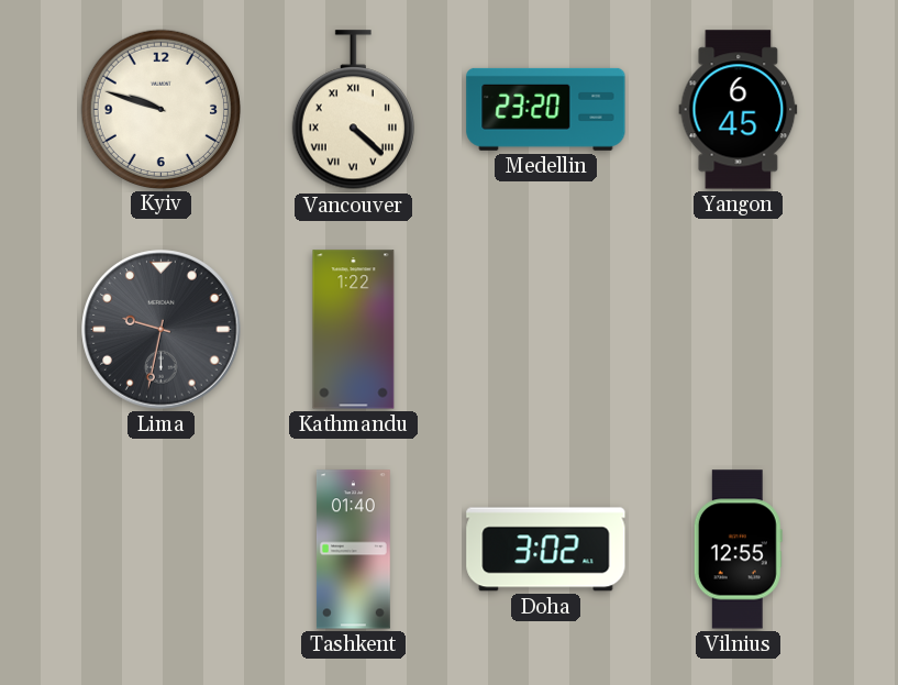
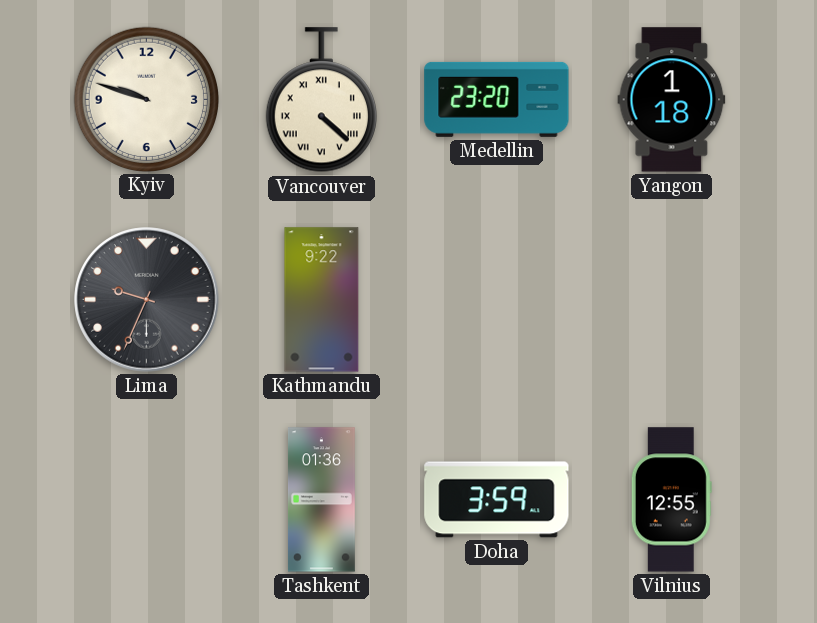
Yangon: 6:45 -> 1:18
Lima: 9:32 -> 9:34
Kathmandu: 1:22 -> 9:22
Tashkent: 01:40 -> 01:36
Doha: 3:02 -> 3:59
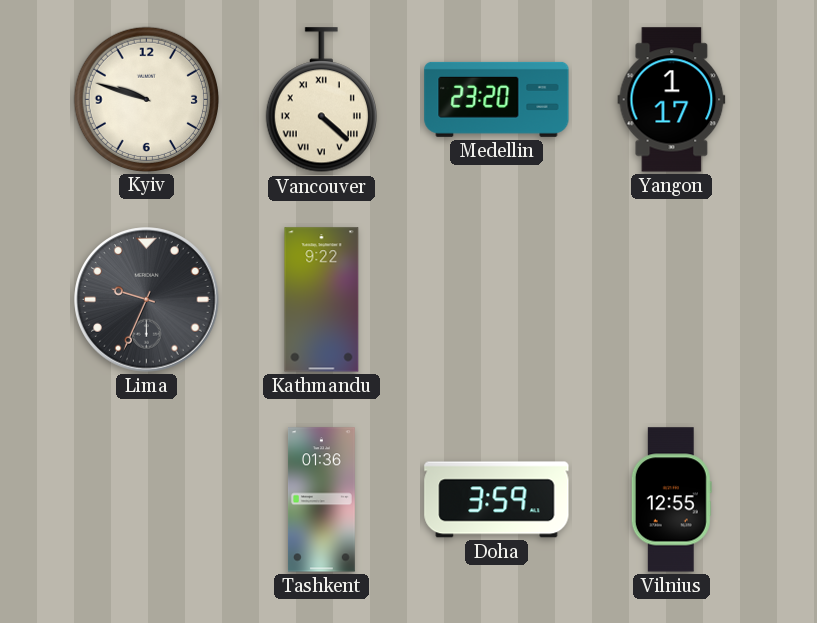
Yangon: 1:18 -> 1:17
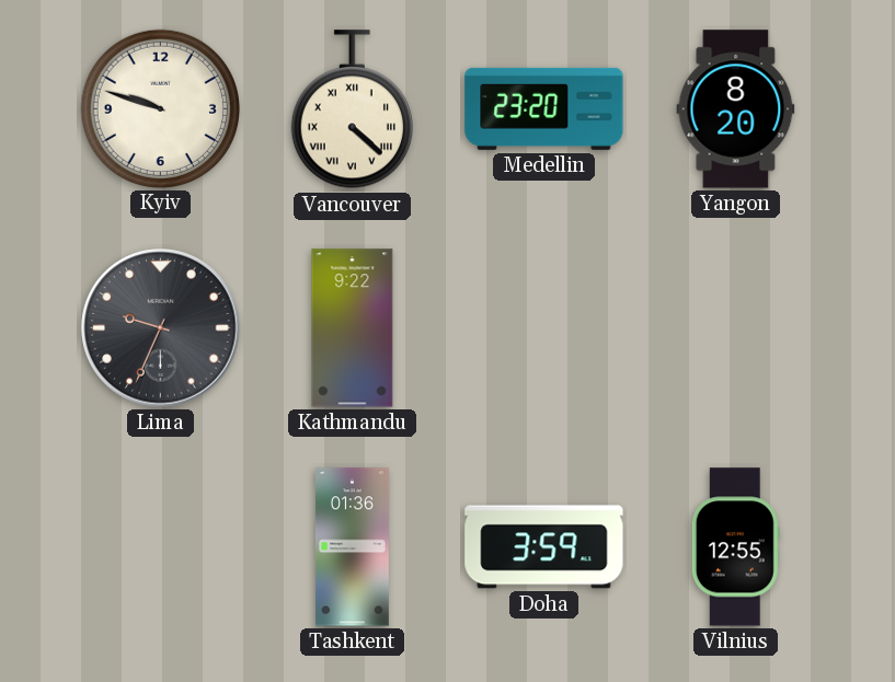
Yangon: 1:17 -> 8:20
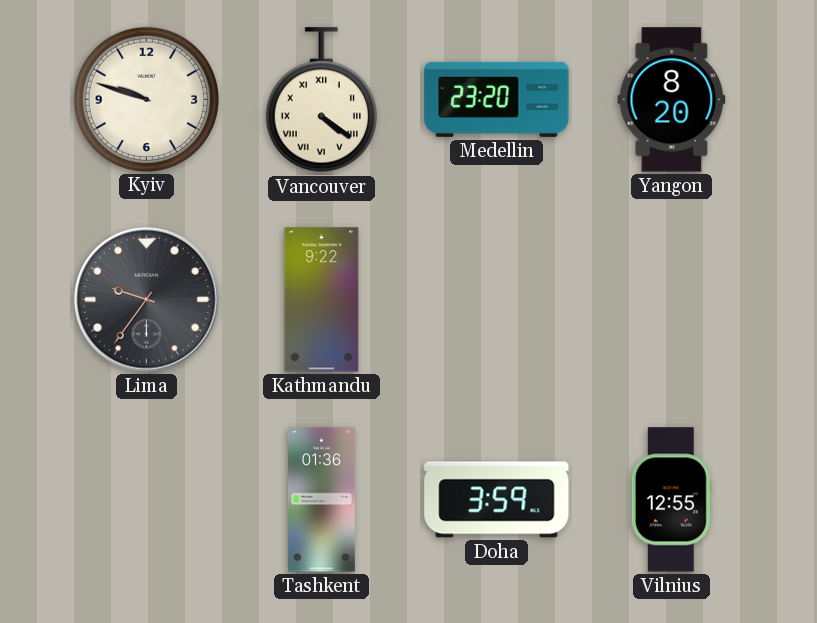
Vancouver: 4:22 -> 4:21
Lima: 9:34 -> 9:36
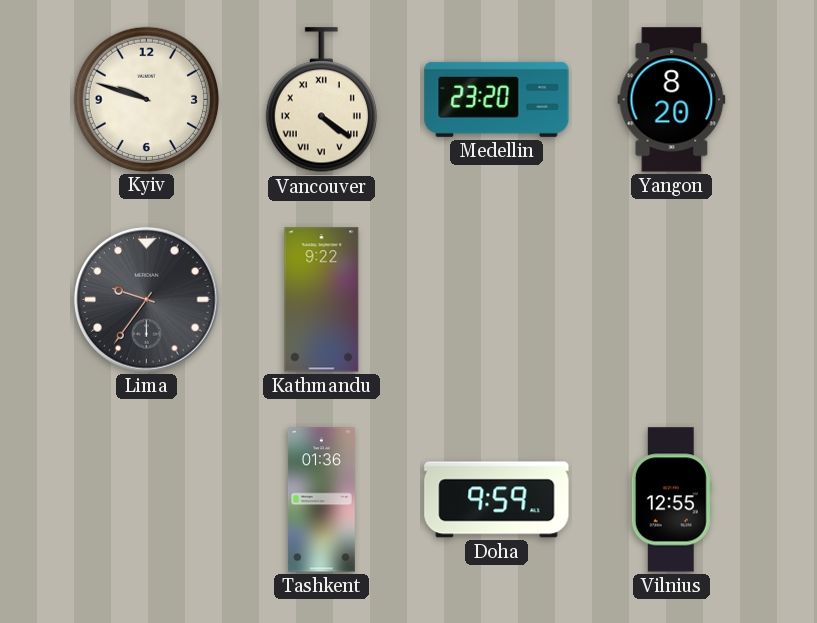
Doha: 3:59 -> 9:59
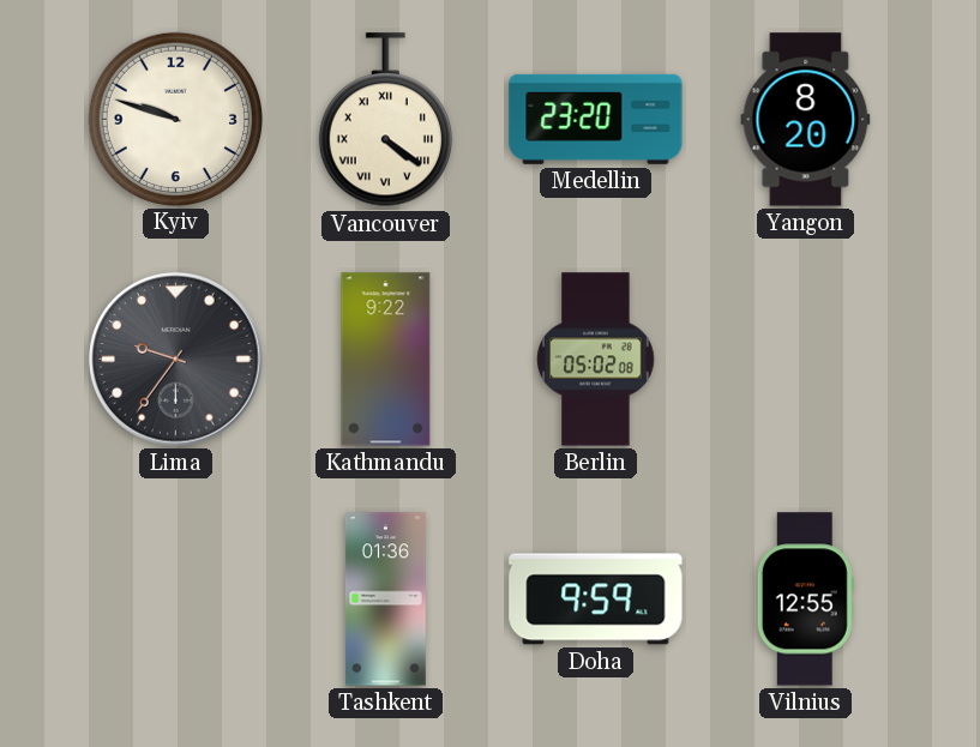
Berlin: none -> 05:02
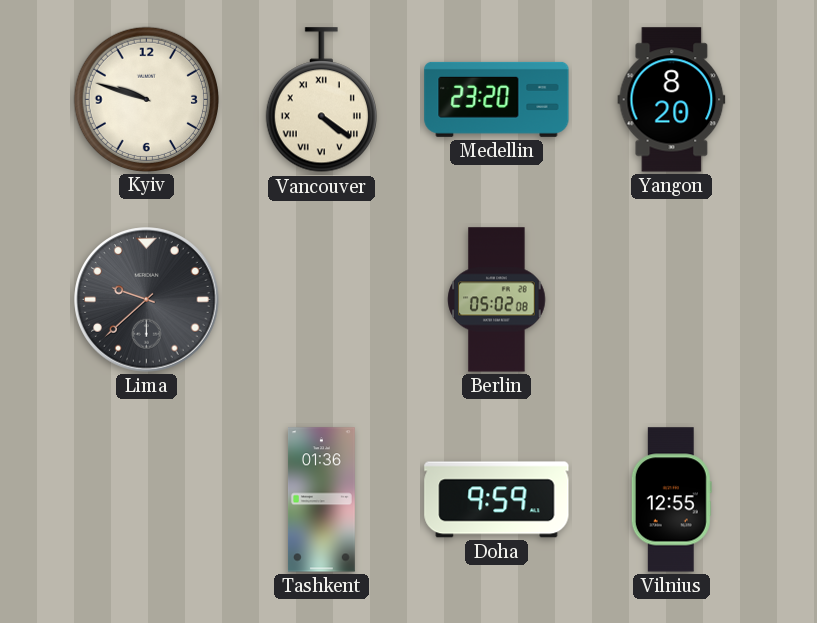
Lima: 9:36 -> 9:38
Kathmandu: 9:22 -> none
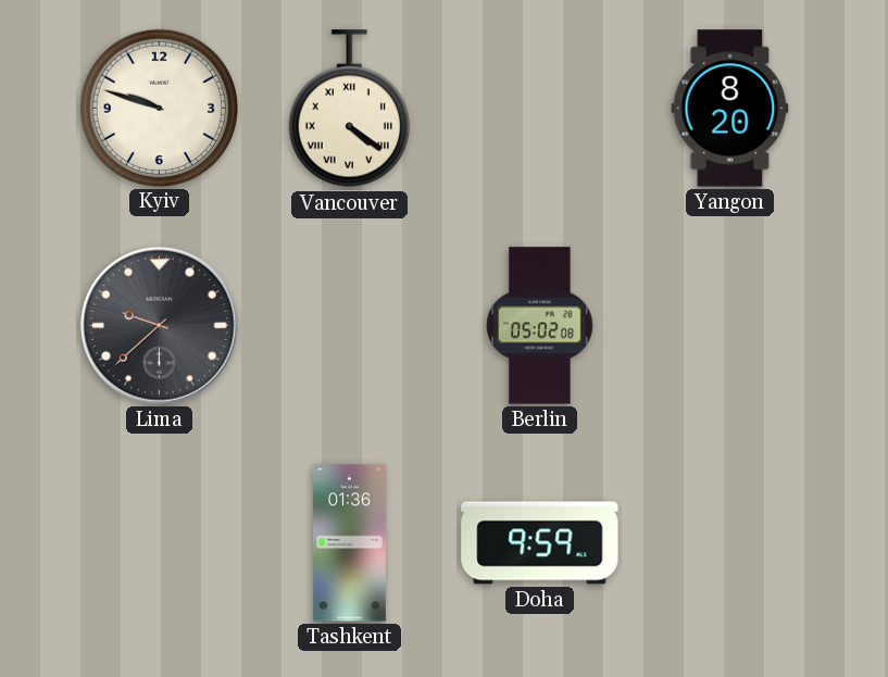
Medellin: 23:20 -> none
Vilnius: 12:55 -> none
